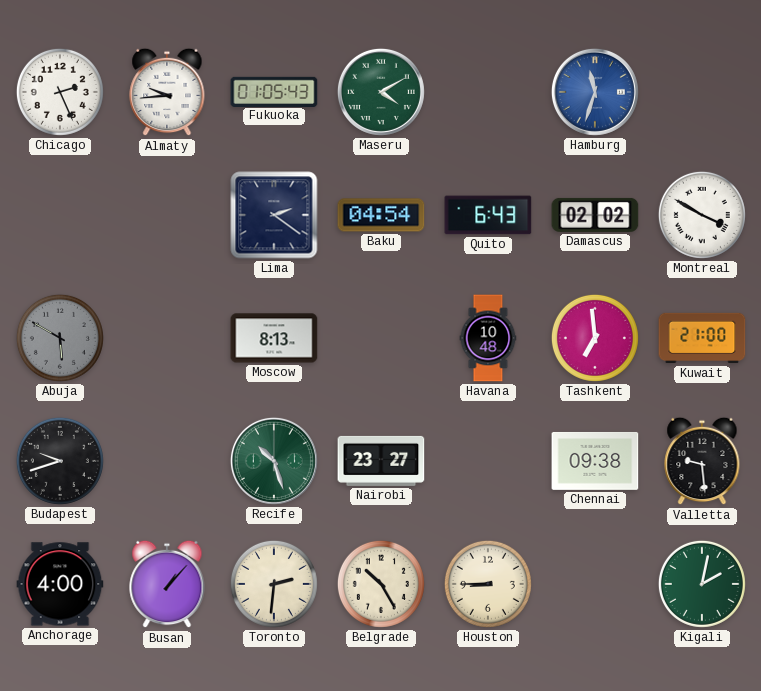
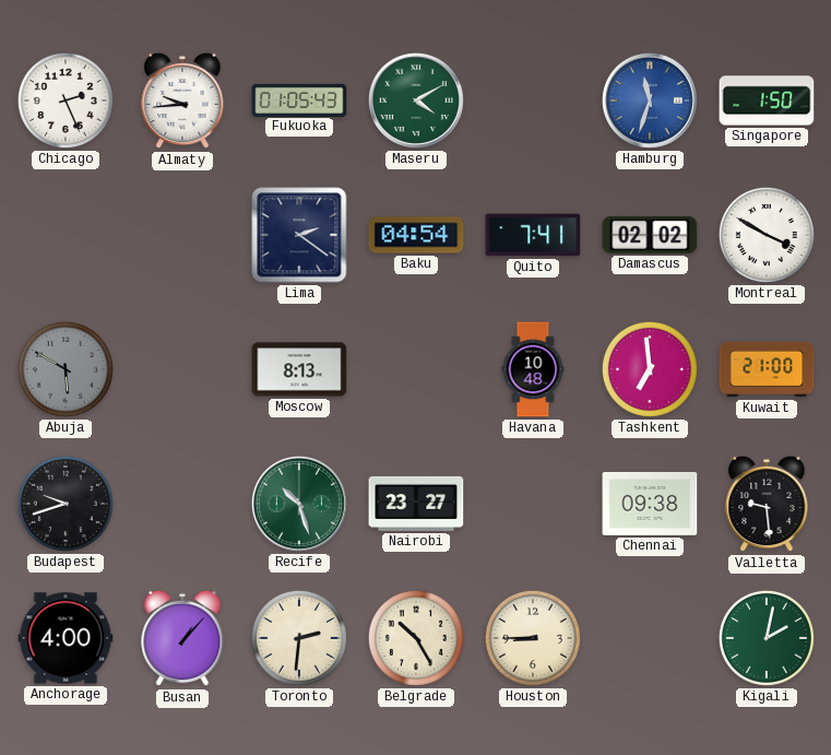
Singapore: none -> 1:50
Quito: 6:43 -> 7:41
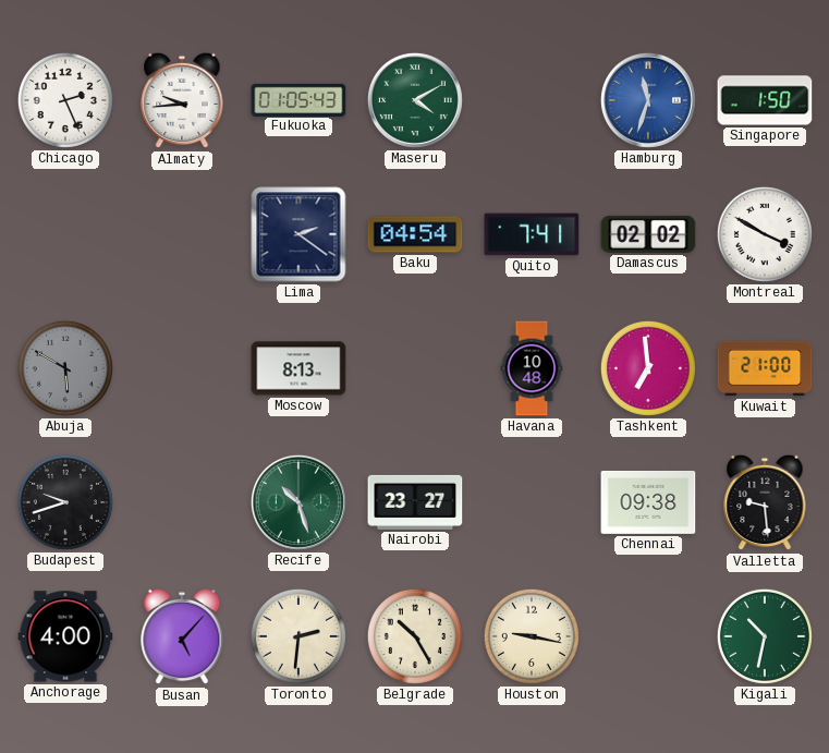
Busan: 1:07 -> 5:07
Houston: 8:45 -> 9:17
Kigali: 2:02 -> 10:32
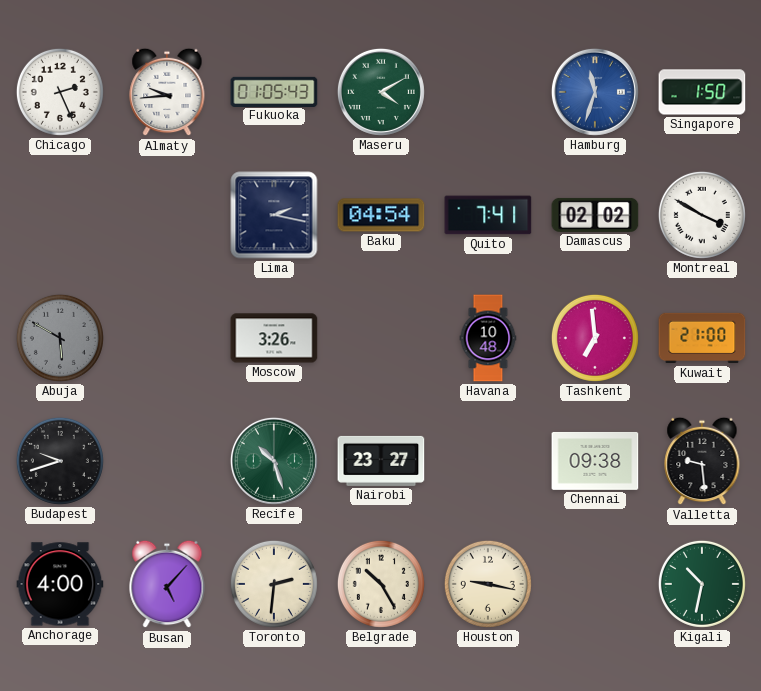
Lima: 2:21 -> 2:17
Moscow: 8:13 -> 3:26
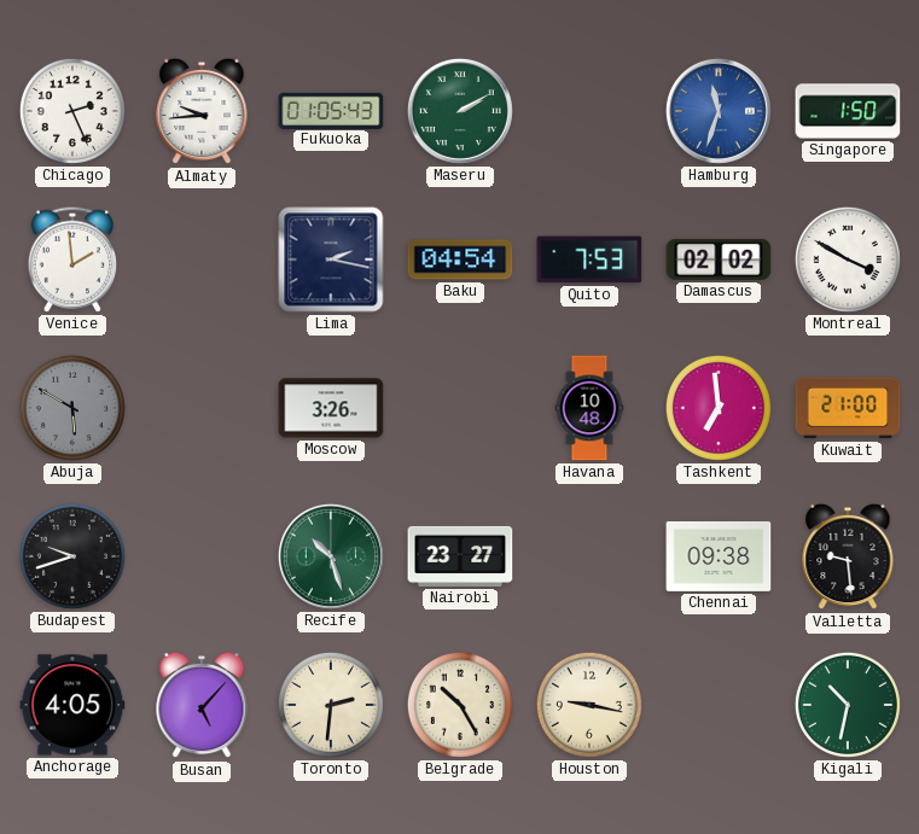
Maseru: 4:10 -> 2:10
Venice: none -> 1:59
Quito: 7:41 -> 7:53
Anchorage: 4:00 -> 4:05
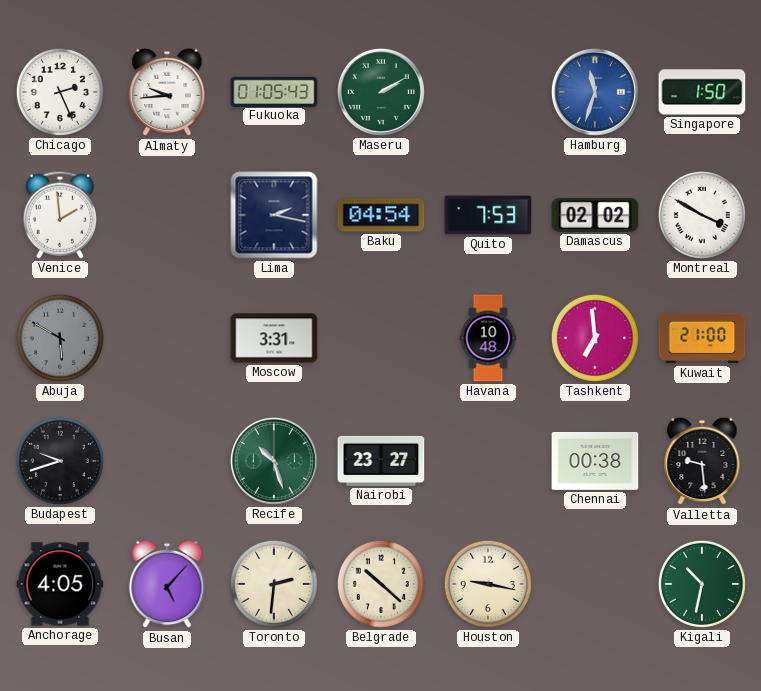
Moscow: 3:26 -> 3:31
Chennai: 09:38 -> 00:38
Belgrade: 10:25 -> 10:22
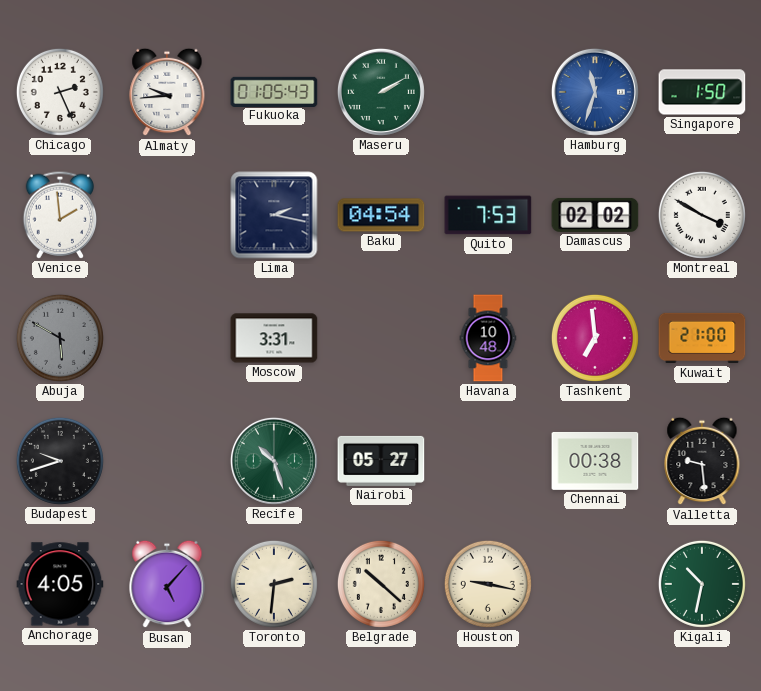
Nairobi: 23:27 -> 05:27
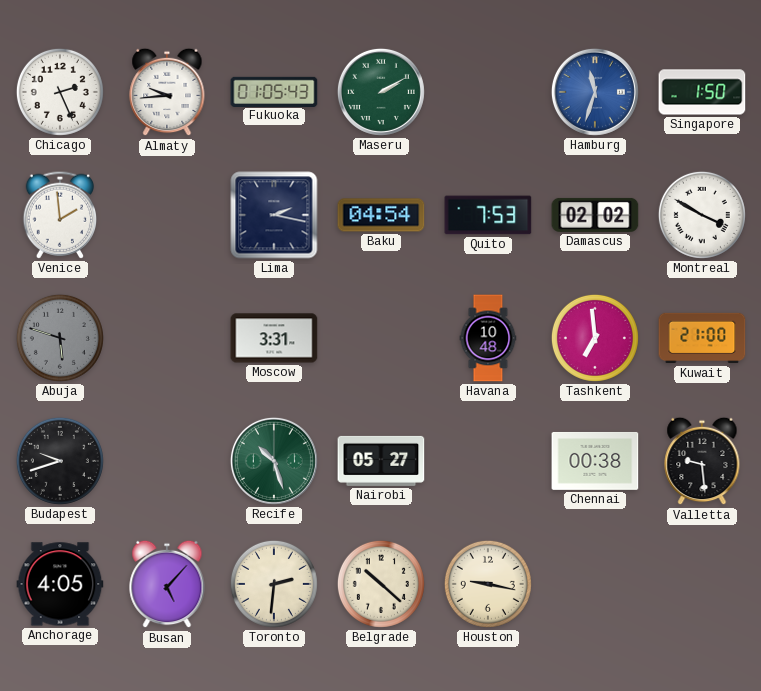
Abuja: 5:50 -> 5:48
Kigali: 10:32 -> none
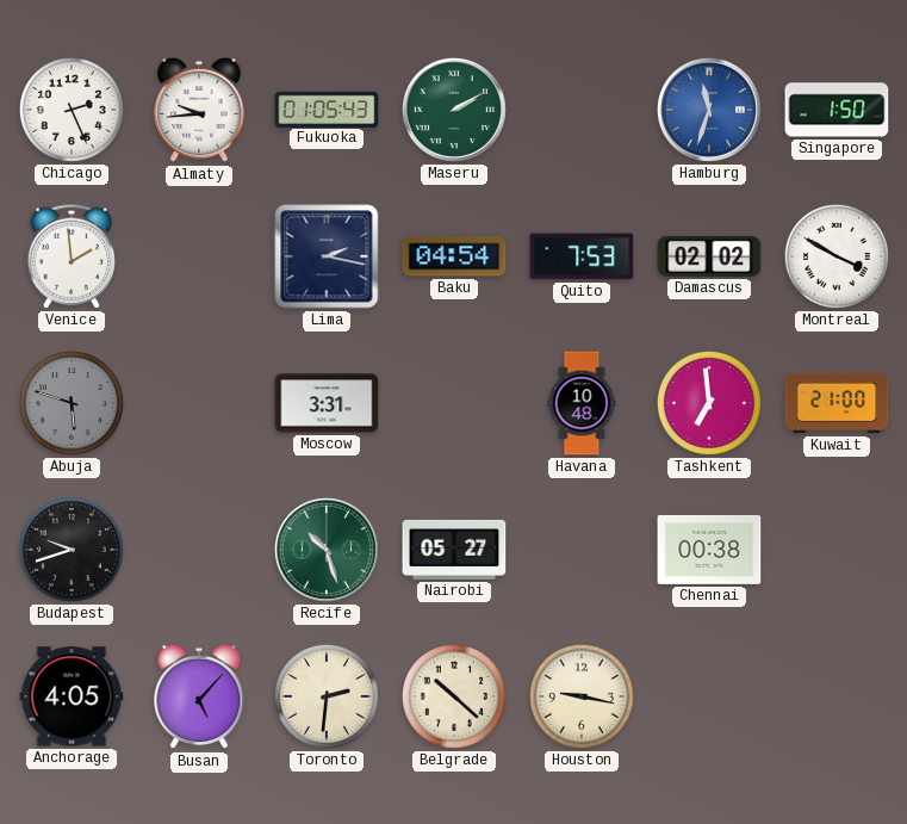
Valletta: 9:29 -> none
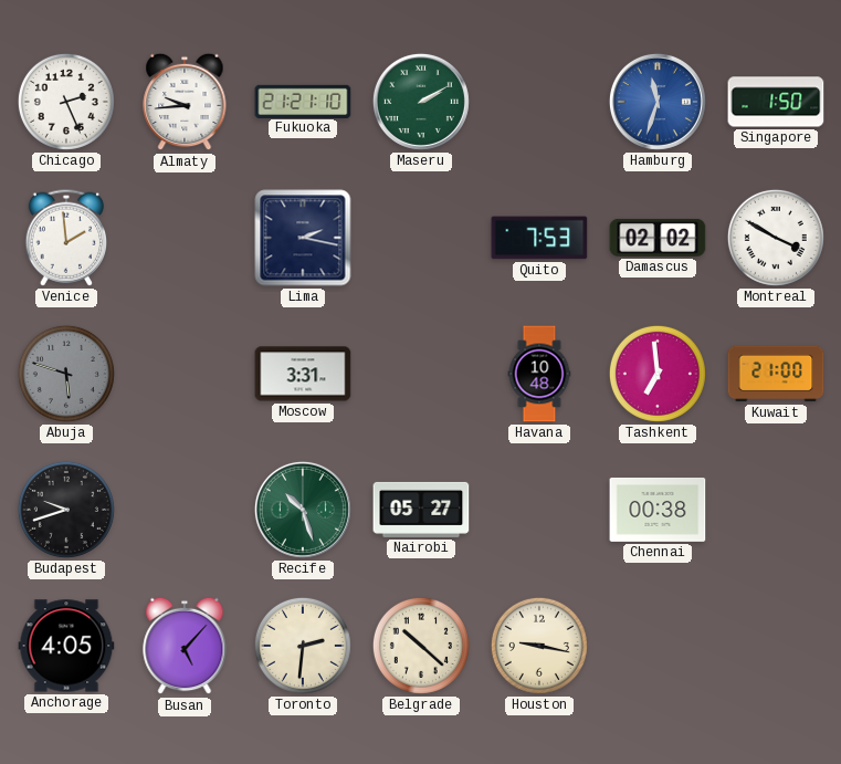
Fukuoka: 01:05 -> 21:21
Baku: 04:54 -> none
